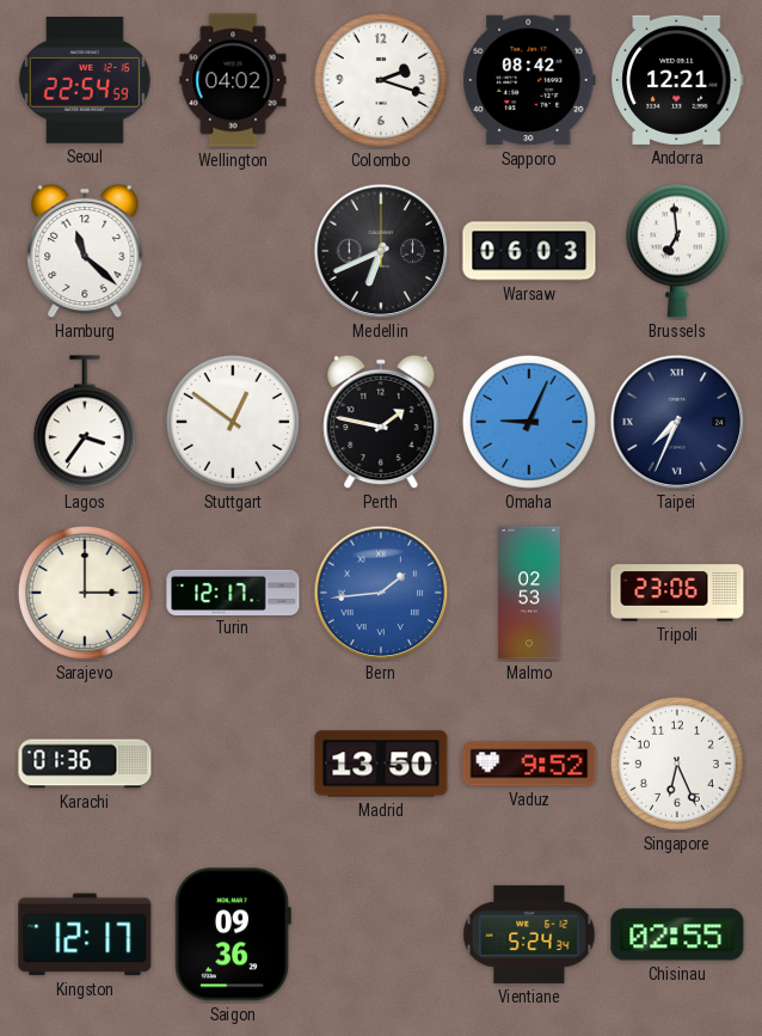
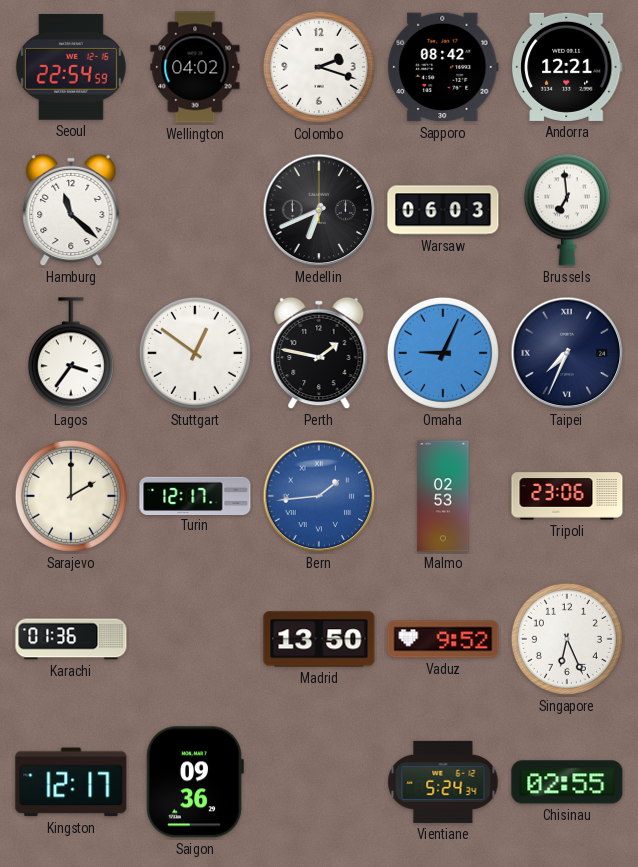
Sarajevo: 3:00 -> 2:00
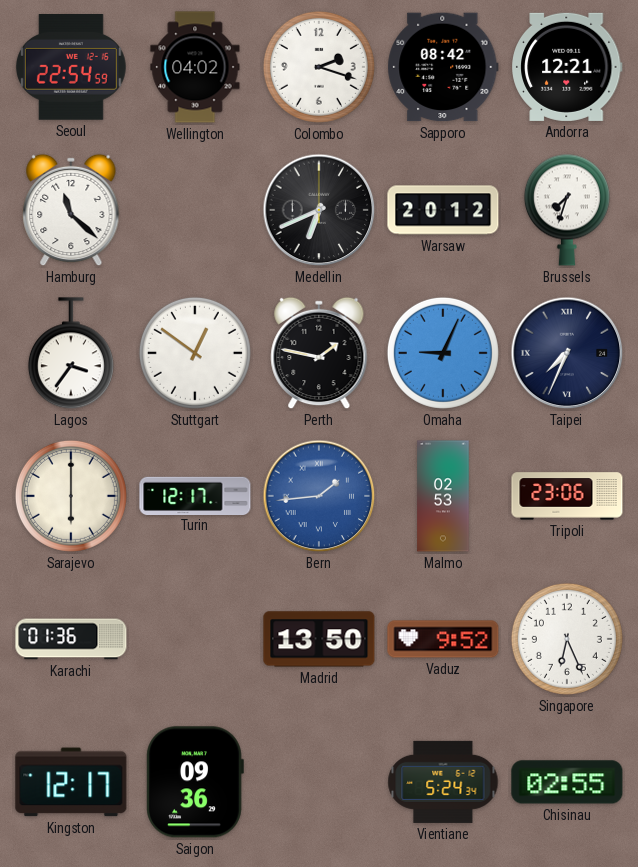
Warsaw: 06:03 -> 20:12
Brussels: 6:59 -> 7:33
Sarajevo: 2:00 -> 6:00
